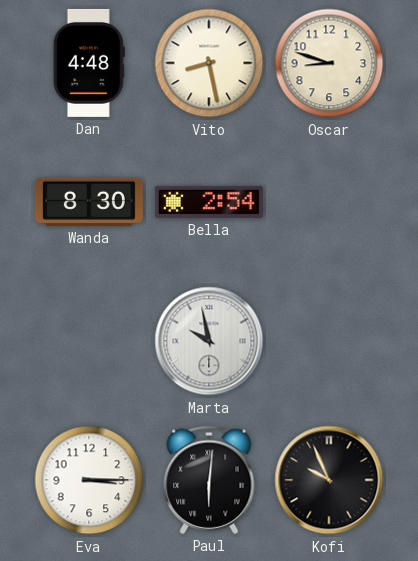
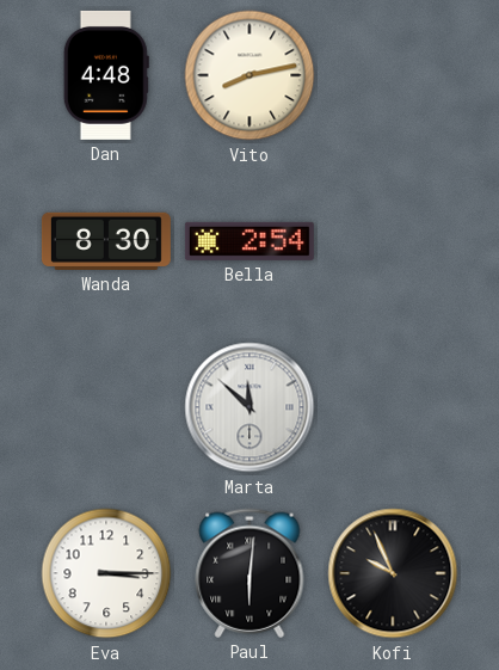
Vito: 8:28 -> 8:13
Oscar: 8:48 -> none
Marta: 9:58 -> 11:52
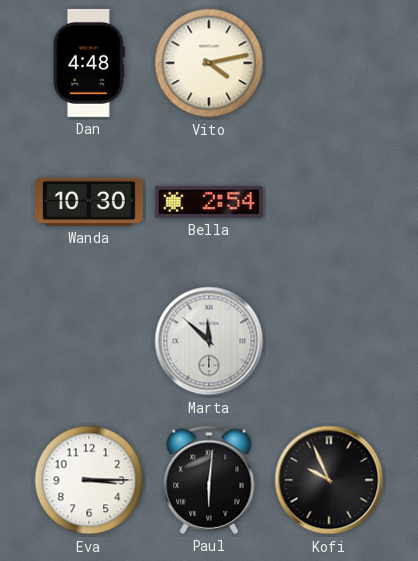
Vito: 8:13 -> 4:13
Wanda: 8:30 -> 10:30
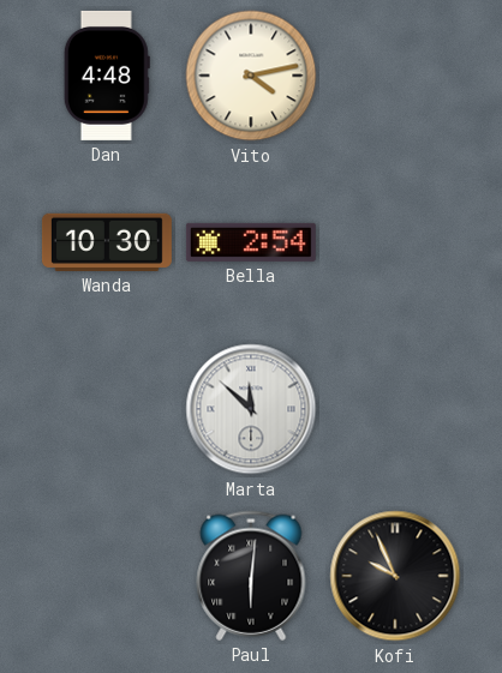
Eva: 3:15 -> none
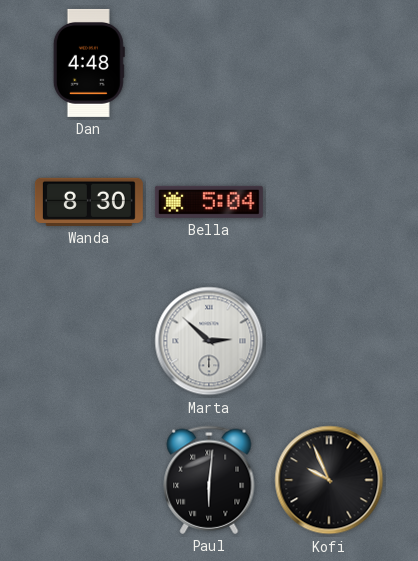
Vito: 4:13 -> none
Wanda: 10:30 -> 8:30
Bella: 2:54 -> 5:04
Marta: 11:52 -> 2:52
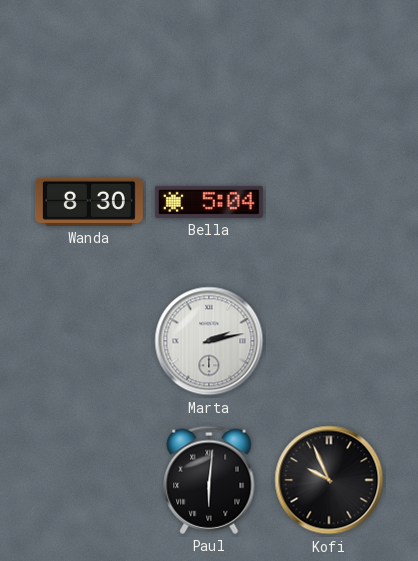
Dan: 4:48 -> none
Marta: 2:52 -> 2:13
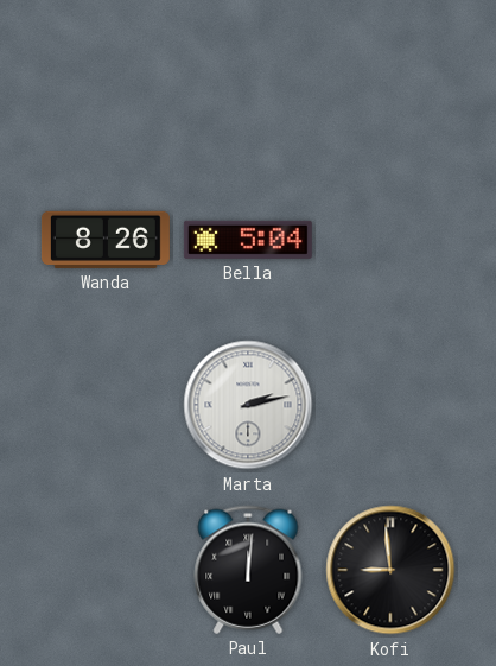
Wanda: 8:30 -> 8:26
Paul: 6:01 -> 12:01
Kofi: 9:56 -> 8:59
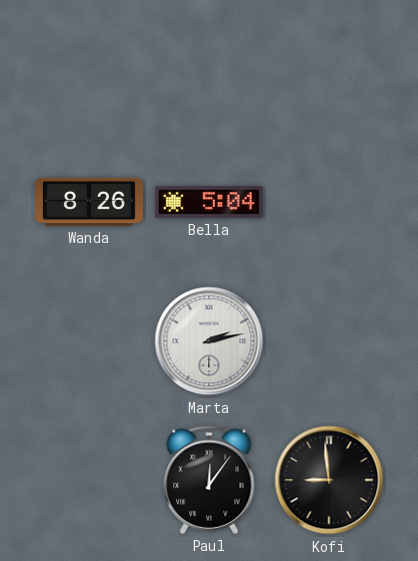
Paul: 12:01 -> 12:06
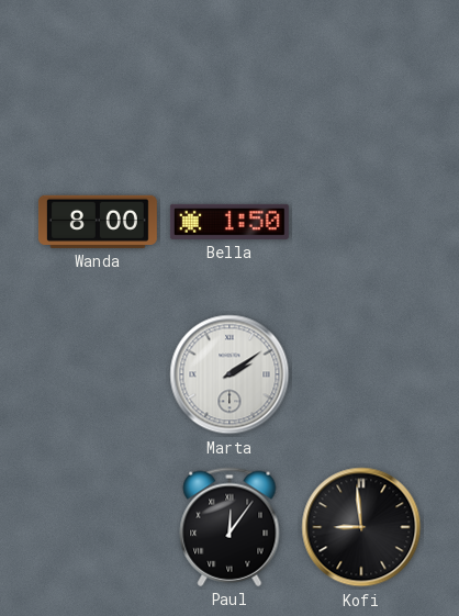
Wanda: 8:26 -> 8:00
Bella: 5:04 -> 1:50
Marta: 2:13 -> 2:09
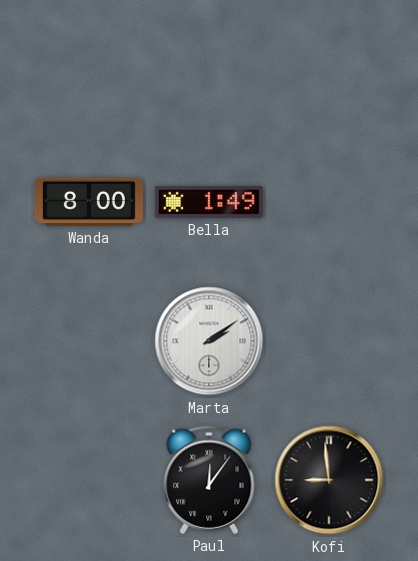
Bella: 1:50 -> 1:49
